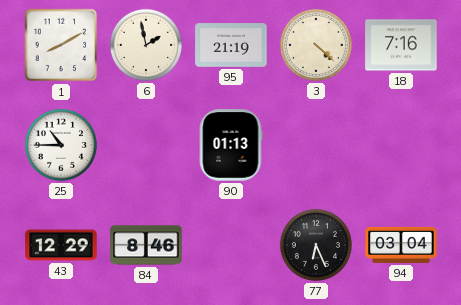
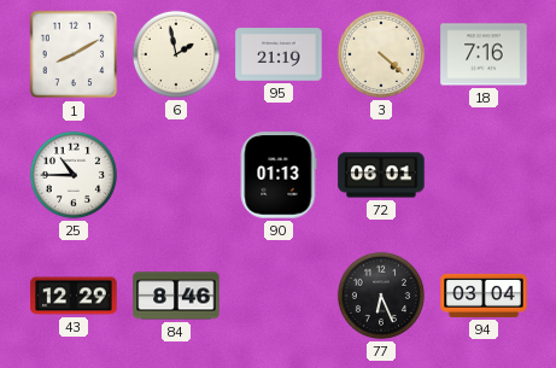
72: none -> 06:01
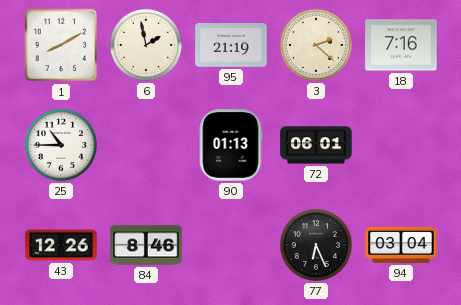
3: 4:22 -> 2:22
43: 12:29 -> 12:26
